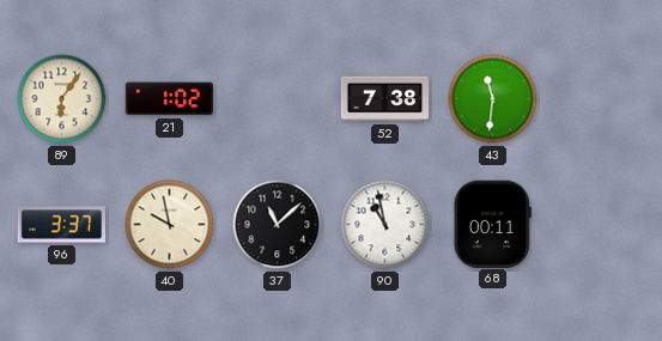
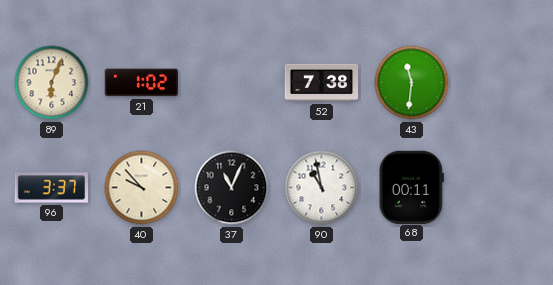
89: 6:06 -> 6:04
40: 9:58 -> 9:53
37: 11:08 -> 11:04
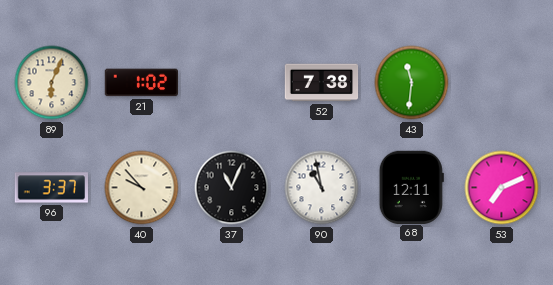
68: 00:11 -> 12:11
53: none -> 7:11
